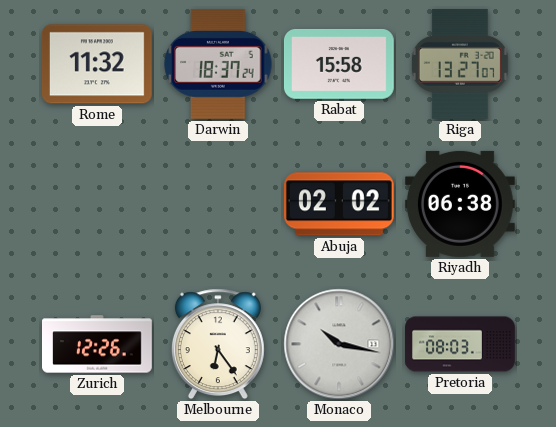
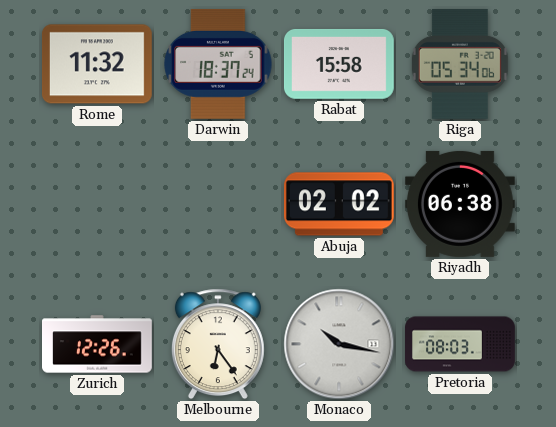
Riga: 13:27 -> 05:34
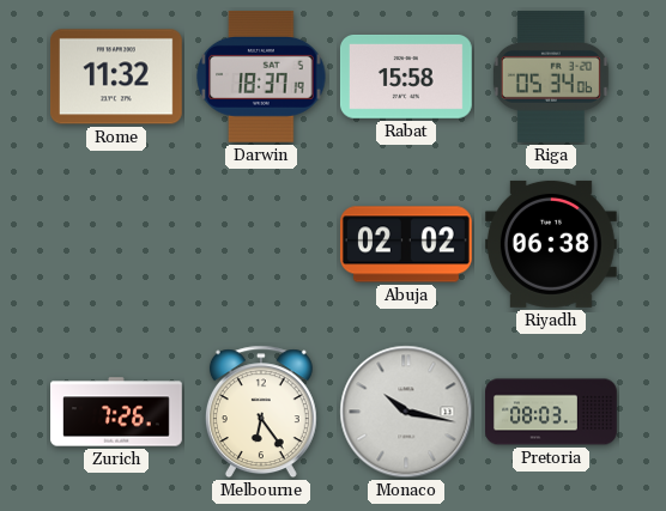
Darwin: 18:37:24 -> 18:37:19
Zurich: 12:26 -> 7:26
